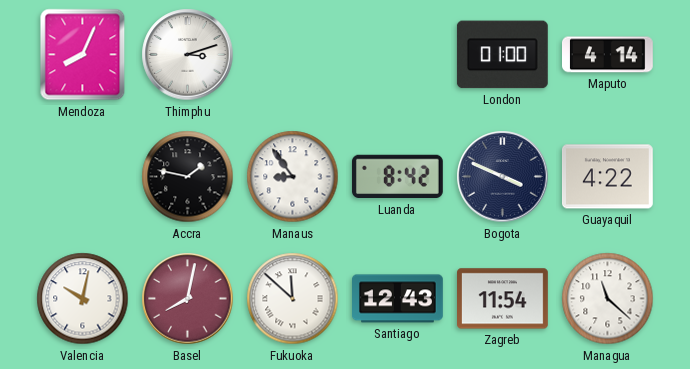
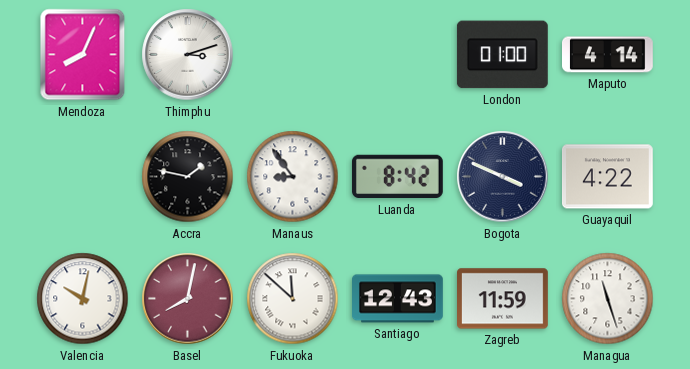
Zagreb: 11:54 -> 11:59
Managua: 11:22 -> 11:27
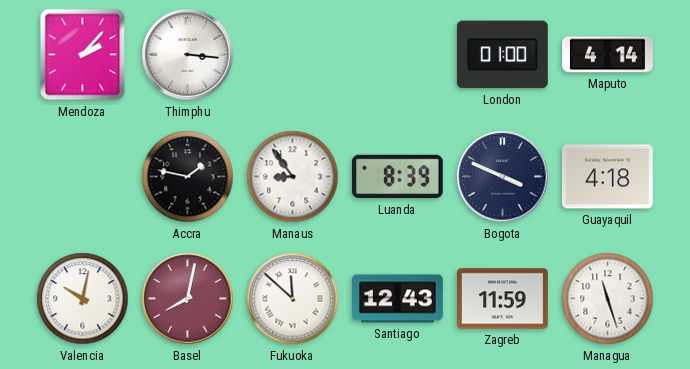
Mendoza: 8:04 -> 2:07
Thimphu: 3:12 -> 3:16
Luanda: 8:42 -> 8:39
Guayaquil: 4:22 -> 4:18
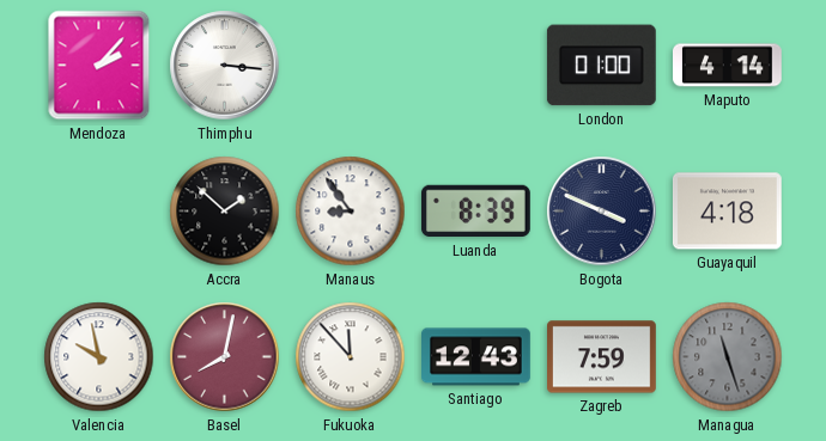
Accra: 1:47 -> 1:52
Valencia: 10:02 -> 9:58
Fukuoka: 11:52 -> 11:53
Zagreb: 11:59 -> 7:59
Managua dial: white -> grey
